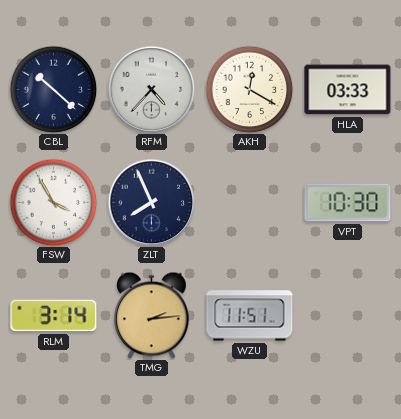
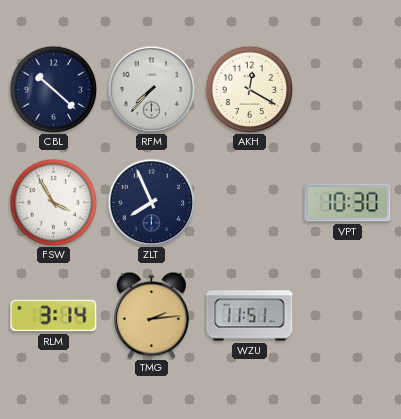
RFM: 4:37 -> 7:37
HLA: 03:33 -> none
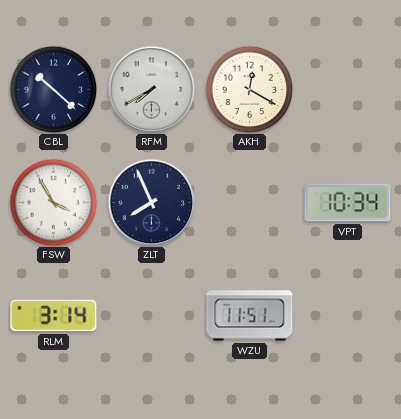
RFM: 7:37 -> 7:40
VPT: 10:30 -> 10:34
TMG: 2:14 -> none
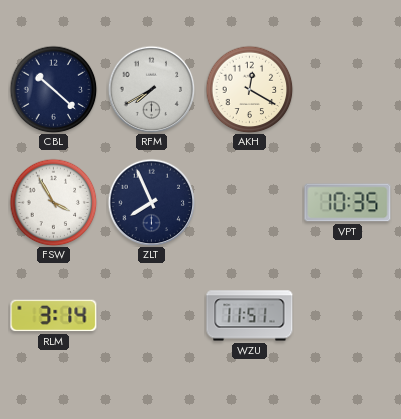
VPT: 10:34 -> 10:35
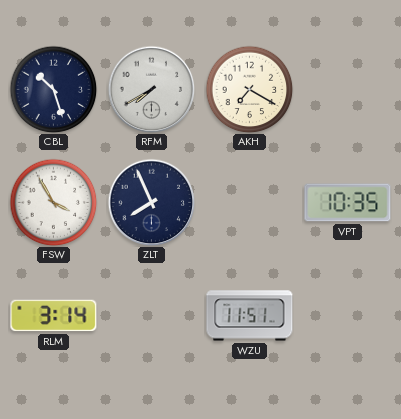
CBL: 10:22 -> 10:27
AKH: 12:20 -> 7:20
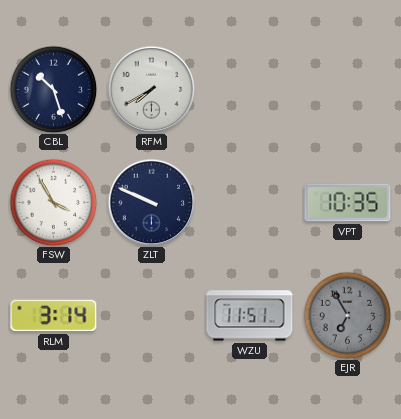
AKH: 7:20 -> none
ZLT: 7:56 -> 9:49
EJR: none -> 6:55
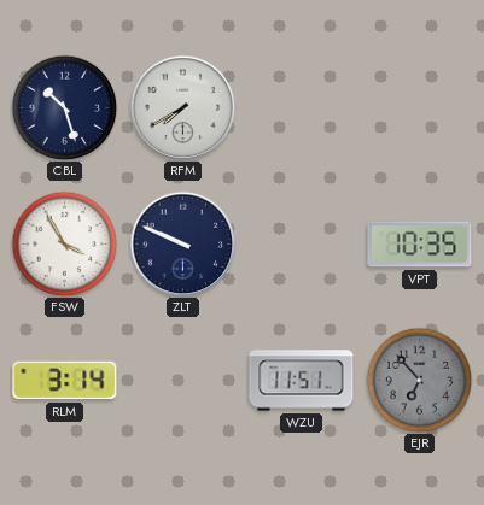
EJR: 6:55 -> 6:53
